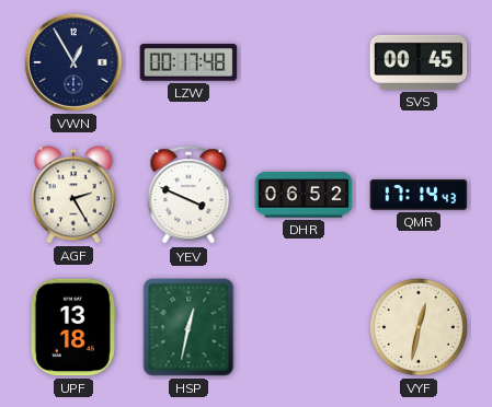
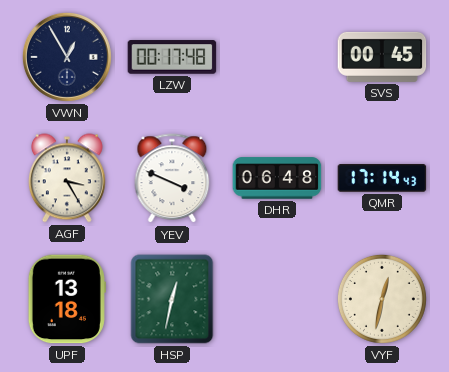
AGF: 2:25 -> 3:25
DHR: 06:52 -> 06:48
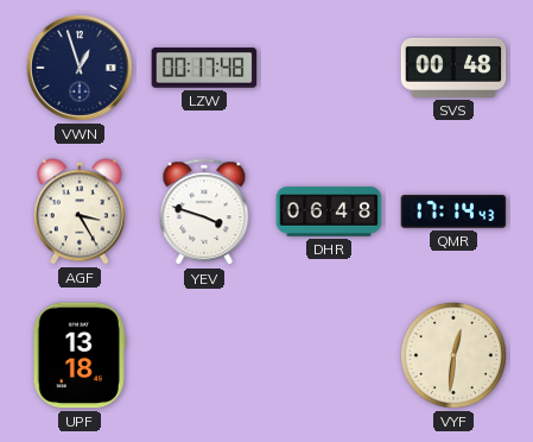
VWN: 12:55 -> 12:57
SVS: 00:45 -> 00:48
YEV: 3:49 -> 3:48
HSP: 12:32 -> none
VYF: 12:32 -> 12:31
